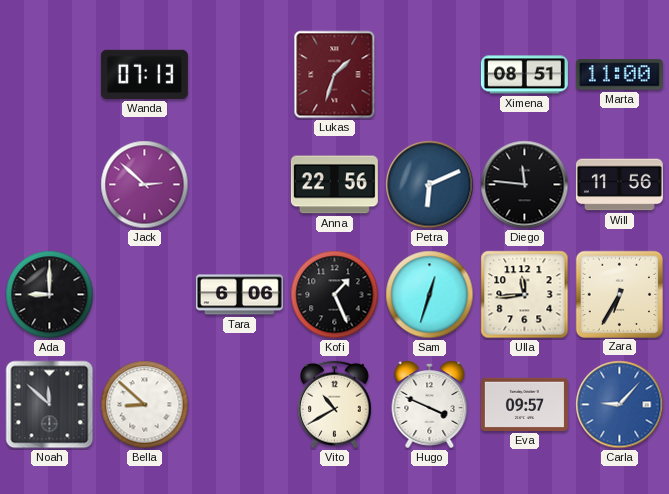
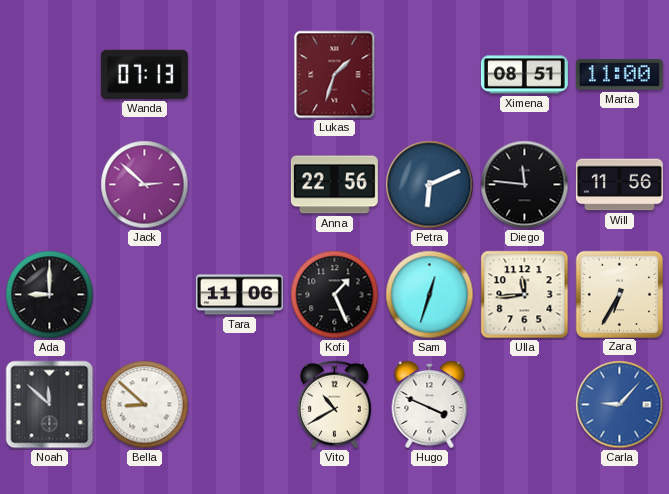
Tara: 6:06 -> 11:06
Eva: 09:57 -> none
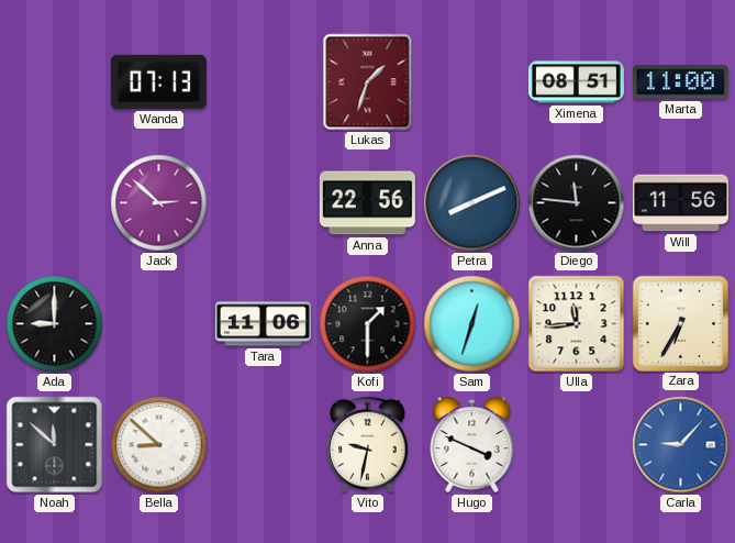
Petra: 6:11 -> 8:11
Kofi: 1:26 -> 1:30
Vito: 10:40 -> 9:32
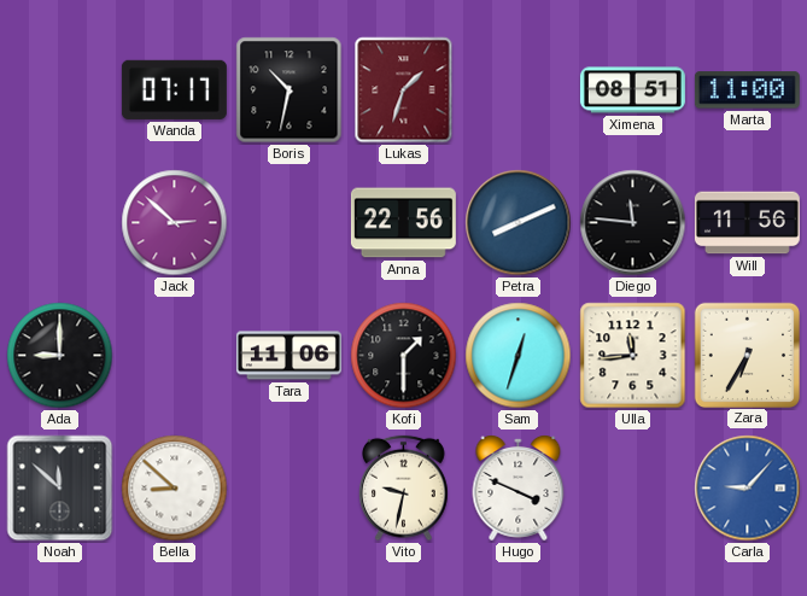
Wanda: 07:13 -> 07:17
Boris: none -> 10:32
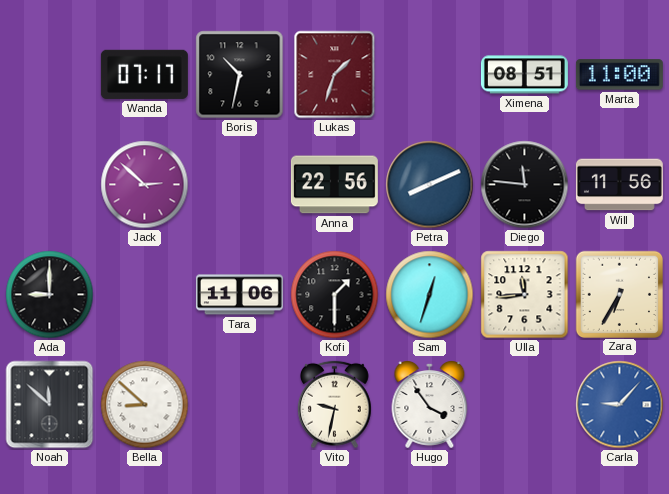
Hugo: 3:49 -> 3:54
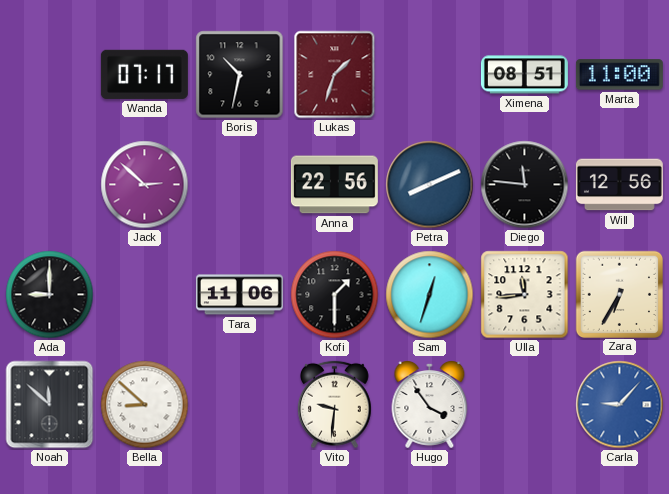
Will: 11:56 -> 12:56
Vito: 9:32 -> 9:31
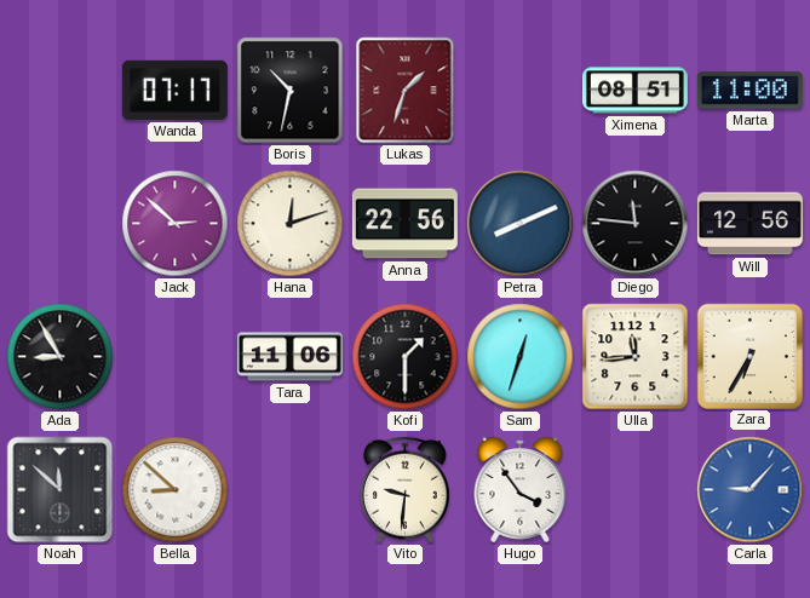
Hana: none -> 12:12
Ada: 9:00 -> 8:55
